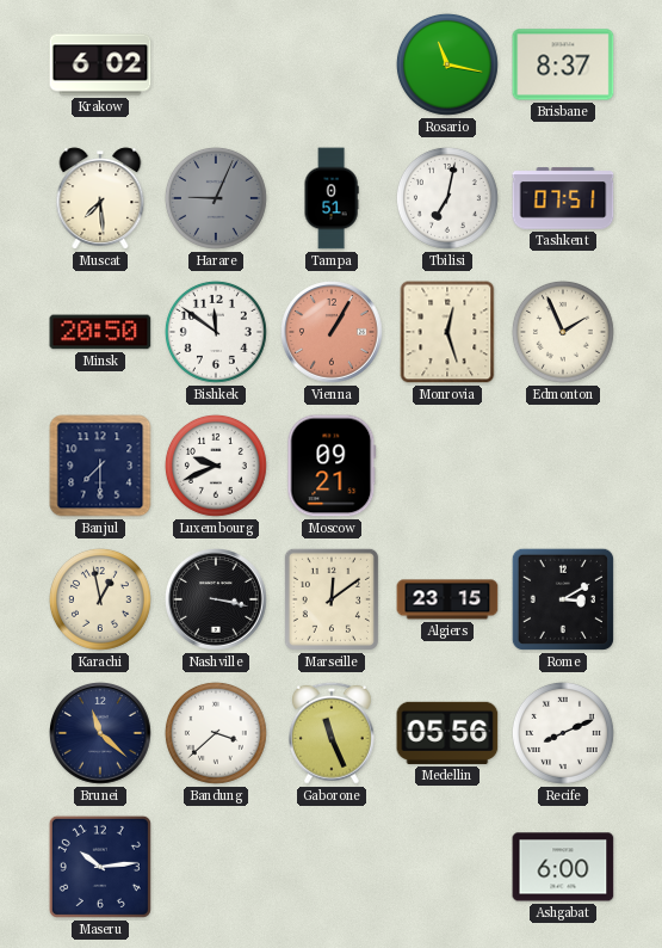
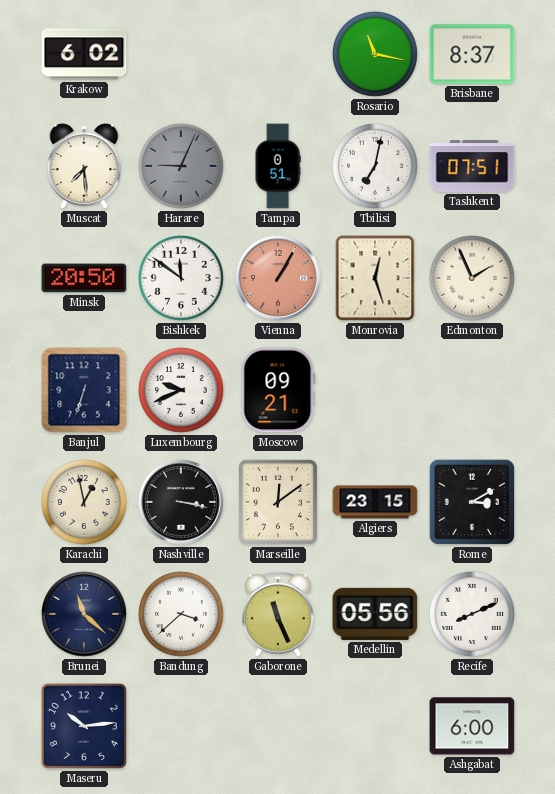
Banjul: 7:30 -> 6:33
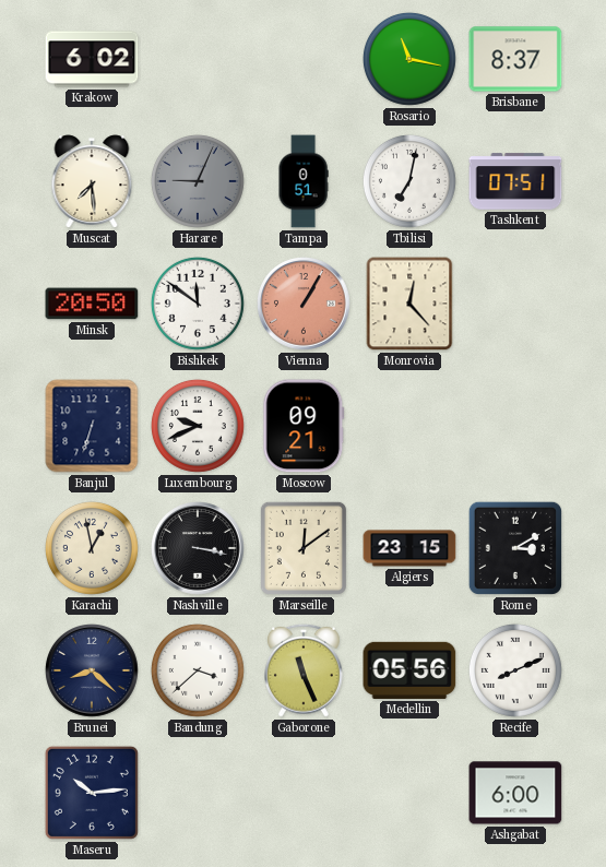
Monrovia: 12:27 -> 12:23
Edmonton: 1:56 -> none
Brunei: 11:22 -> 8:22
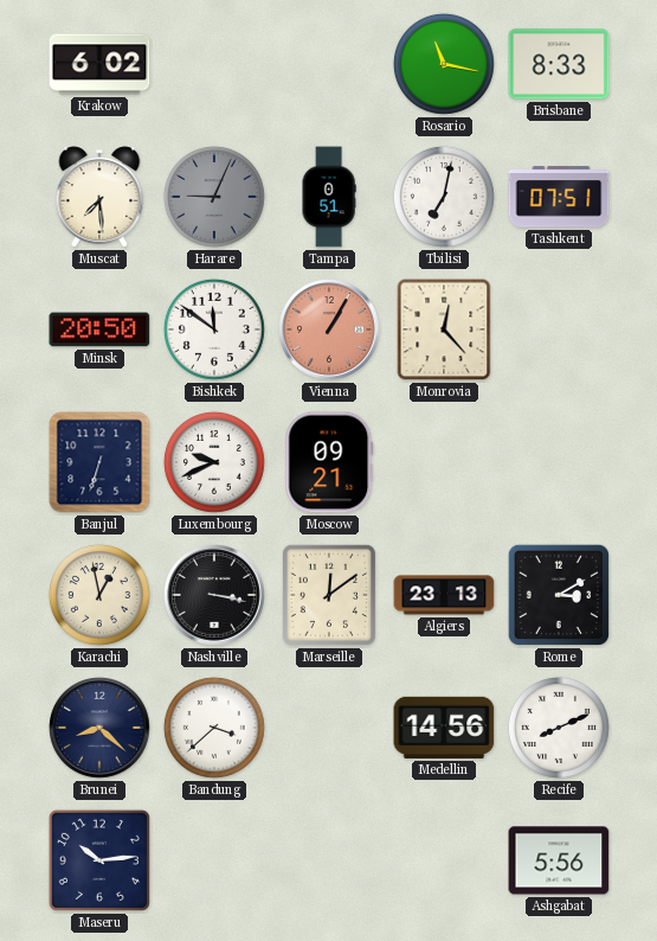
Brisbane: 8:37 -> 8:33
Algiers: 23:15 -> 23:13
Gaborone: 11:26 -> none
Medellin: 05:56 -> 14:56
Ashgabat: 6:00 -> 5:56
